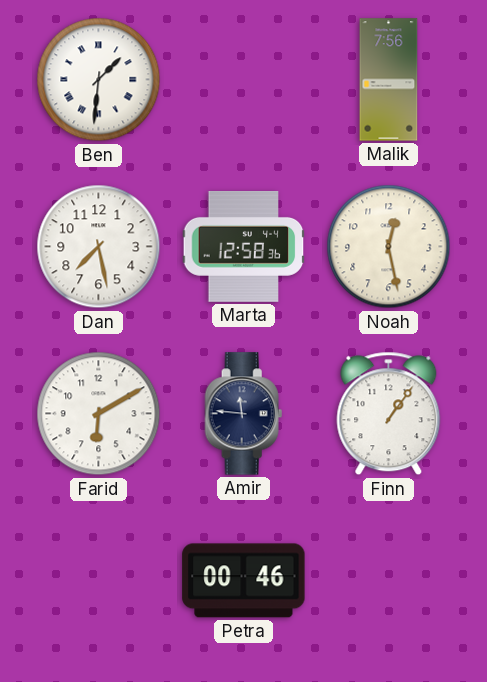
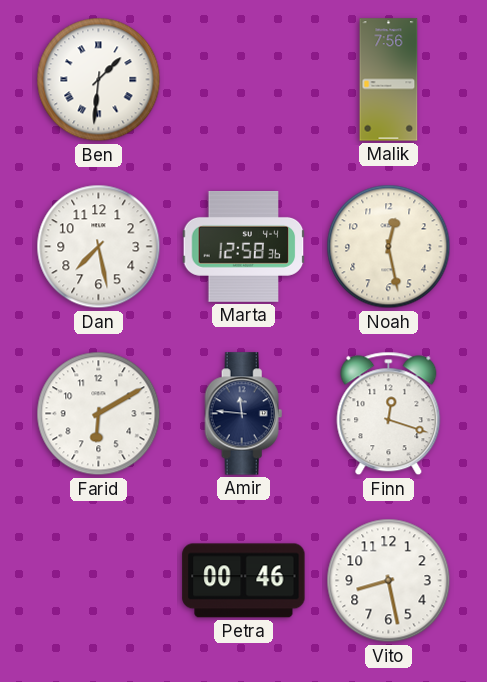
Finn: 1:06 -> 12:18
Vito: none -> 8:28
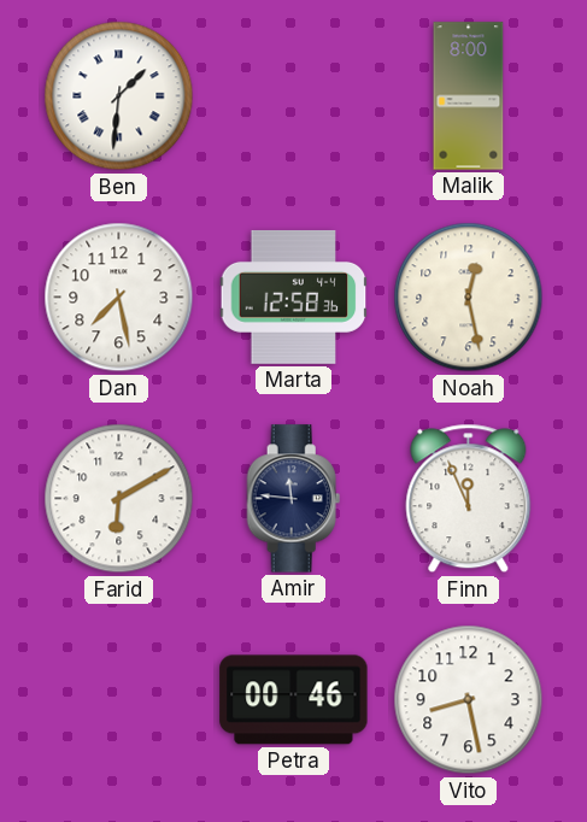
Malik: 7:56 -> 8:00
Finn: 12:18 -> 11:56
